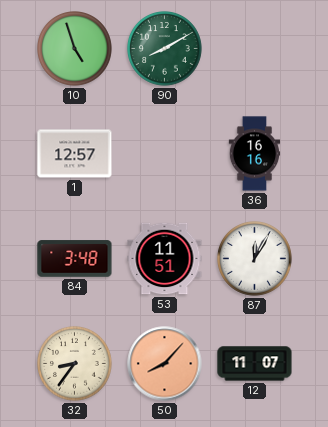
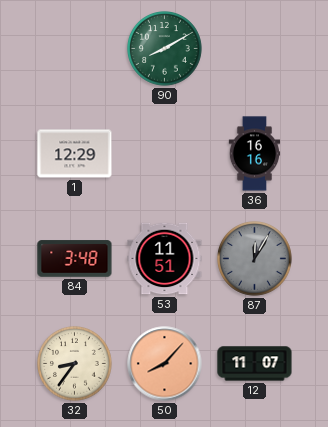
10: 4:57 -> none
1: 12:57 -> 12:29
87 dial: white -> grey
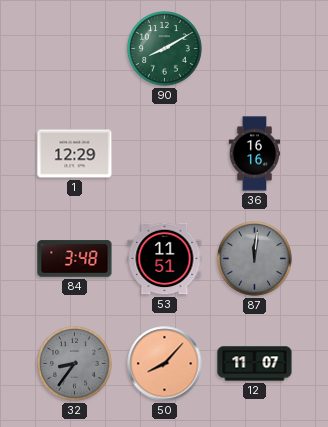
87: 12:05 -> 12:01
32 dial: cream -> grey
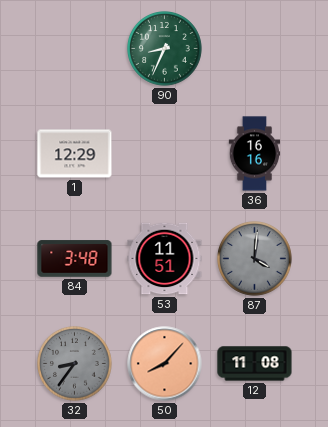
90: 8:10 -> 8:34
87: 12:01 -> 4:01
12: 11:07 -> 11:08
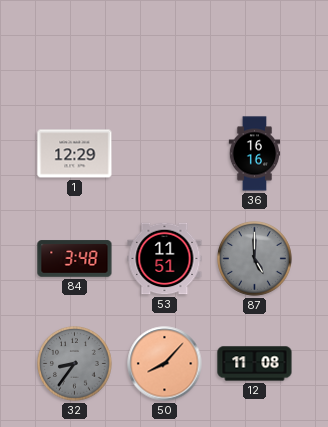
90: 8:34 -> none
87: 4:01 -> 5:00
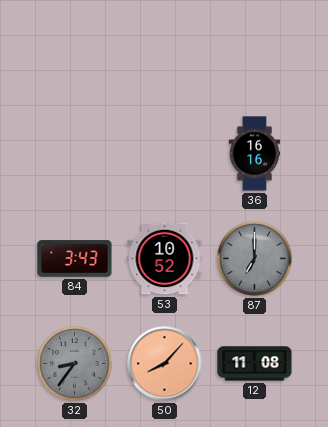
1: 12:29 -> none
84: 3:48 -> 3:43
53: 11:51 -> 10:52
87: 5:00 -> 7:00
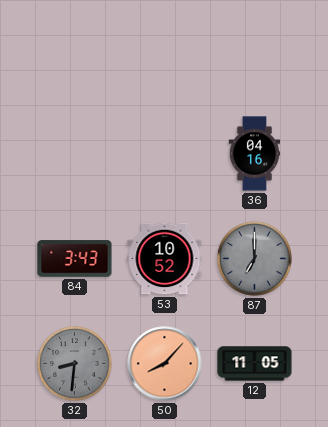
36: 16:16 -> 04:16
32: 8:36 -> 8:31
12: 11:08 -> 11:05
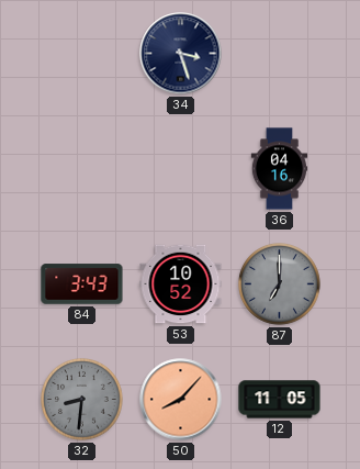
34: none -> 3:27
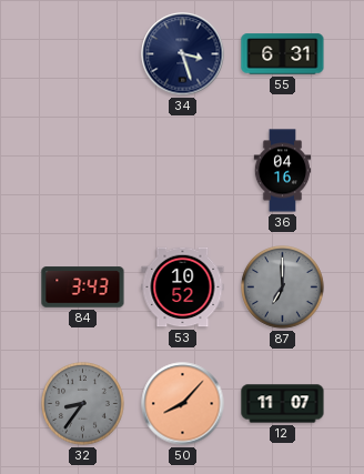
55: none -> 6:31
32: 8:31 -> 8:36
12: 11:05 -> 11:07
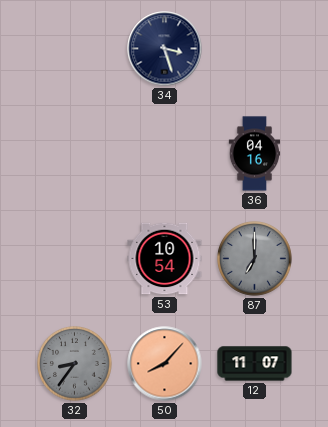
55: 6:31 -> none
84: 3:43 -> none
53: 10:52 -> 10:54
